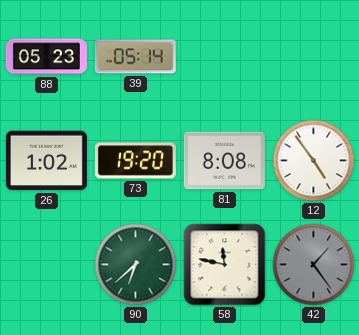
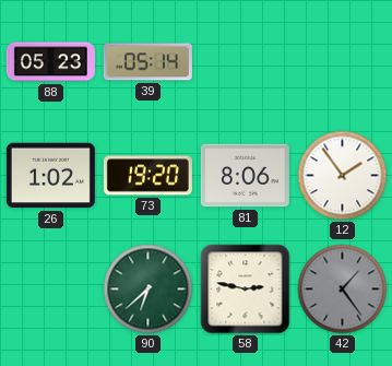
81: 8:08 -> 8:06
12: 4:54 -> 1:54
58: 11:47 -> 2:47
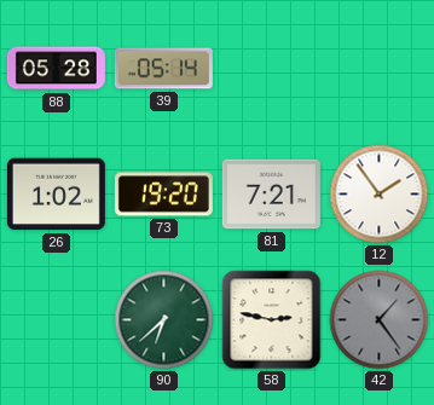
88: 05:23 -> 05:28
81: 8:06 -> 7:21
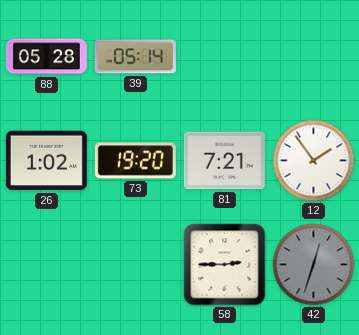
90: 6:38 -> none
58: 2:47 -> 2:45
42: 1:24 -> 12:33
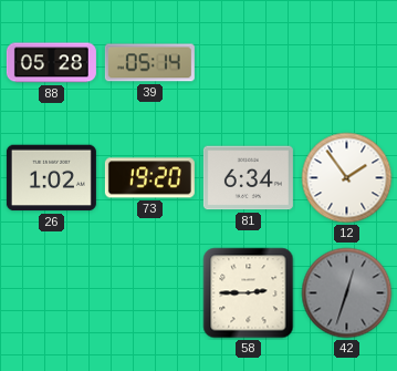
81: 7:21 -> 6:34
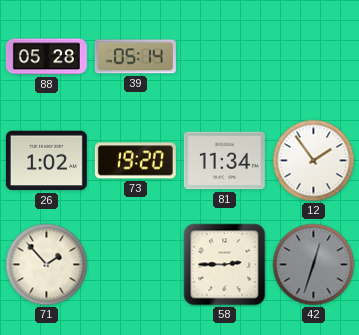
81: 6:34 -> 11:34
71: none -> 1:53
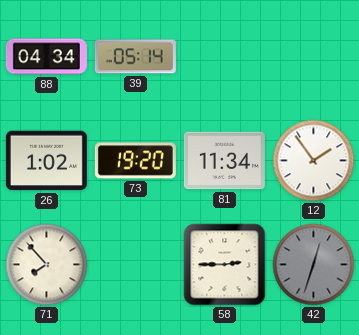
88: 05:28 -> 04:34
71: 1:53 -> 7:53
